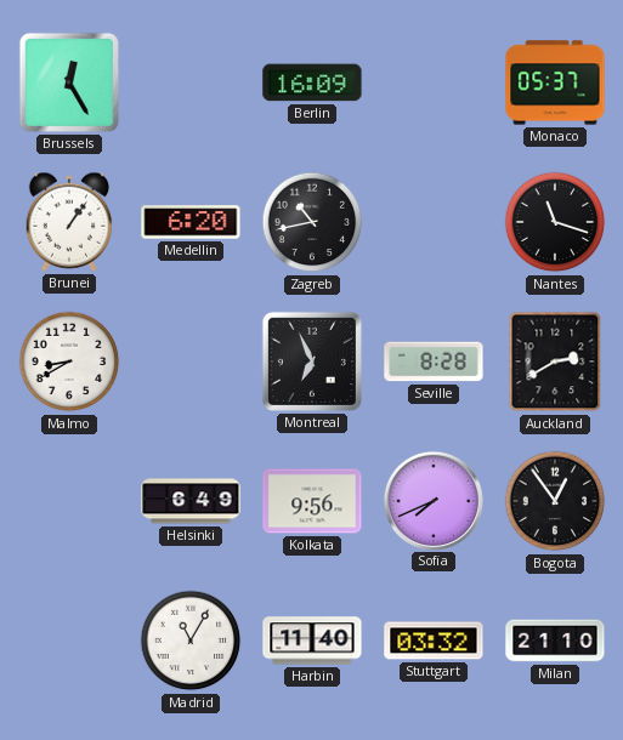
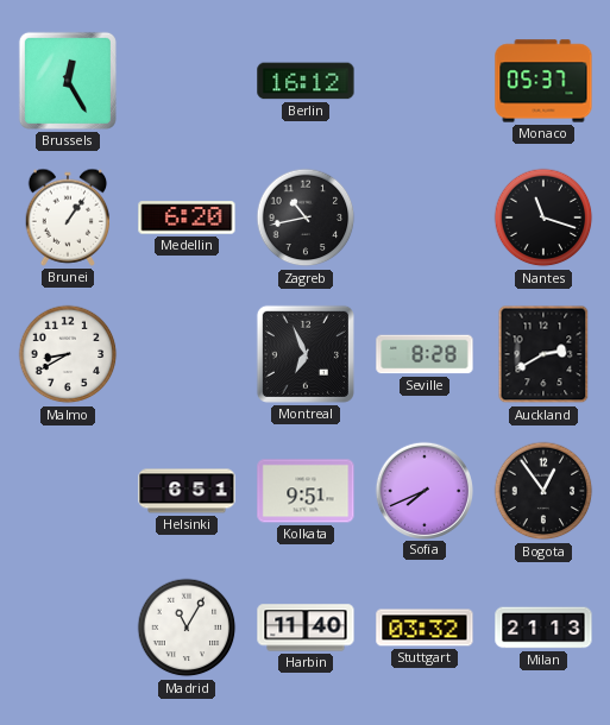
Berlin: 16:09 -> 16:12
Helsinki: 6:49 -> 6:51
Kolkata: 9:56 -> 9:51
Milan: 21:10 -> 21:13
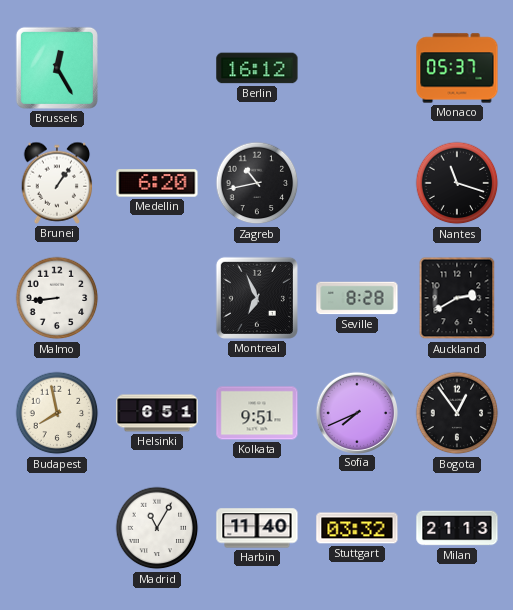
Malmo: 8:40 -> 8:44
Budapest: none -> 7:58
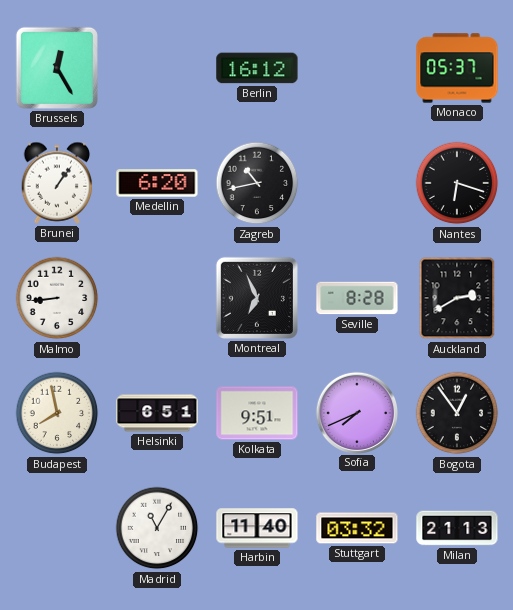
Nantes: 11:18 -> 6:18
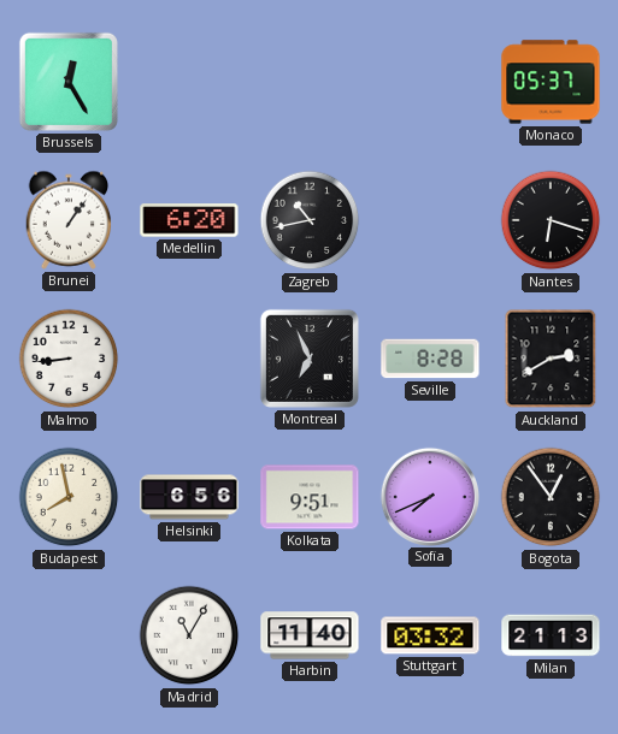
Berlin: 16:12 -> none
Helsinki: 6:51 -> 6:56
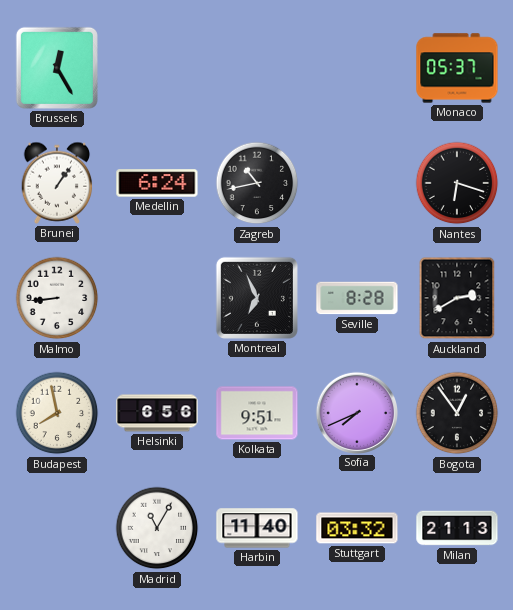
Medellin: 6:20 -> 6:24
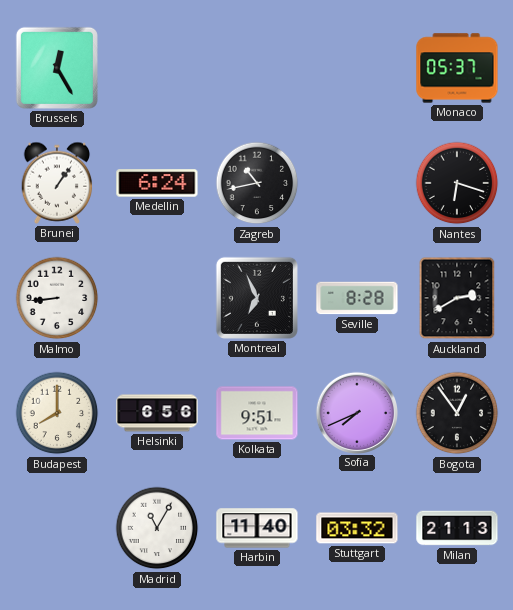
Budapest: 7:58 -> 8:00
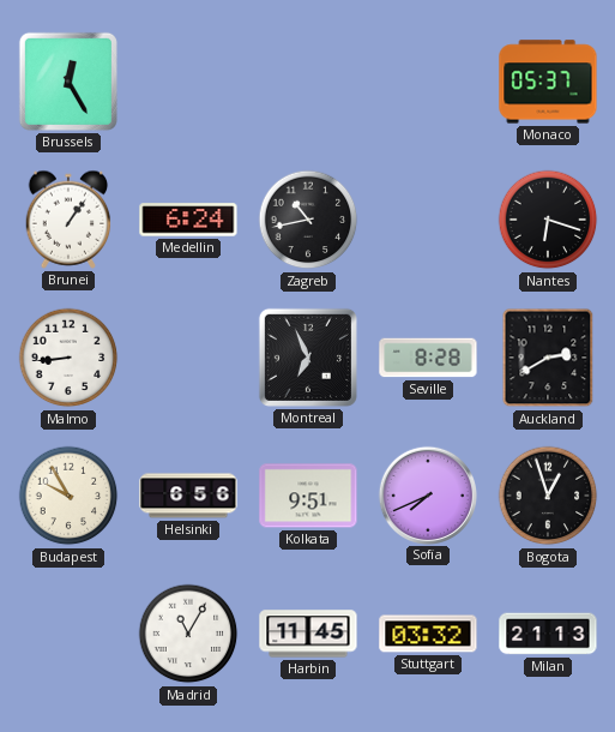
Budapest: 8:00 -> 9:55
Bogota: 12:54 -> 12:57
Harbin: 11:40 -> 11:45
